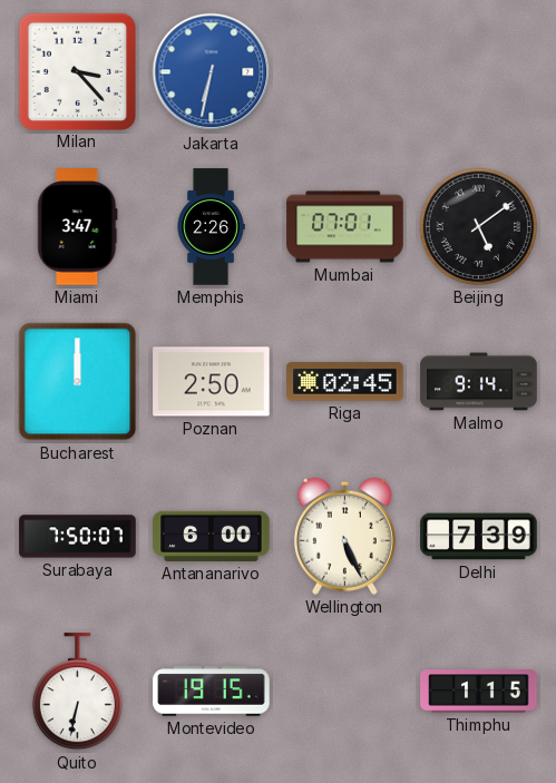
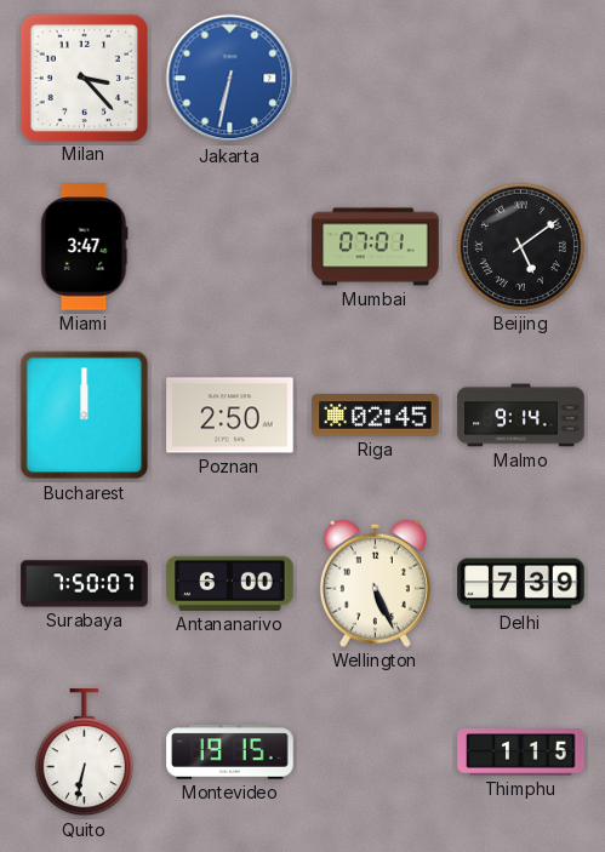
Memphis: 2:26 -> none
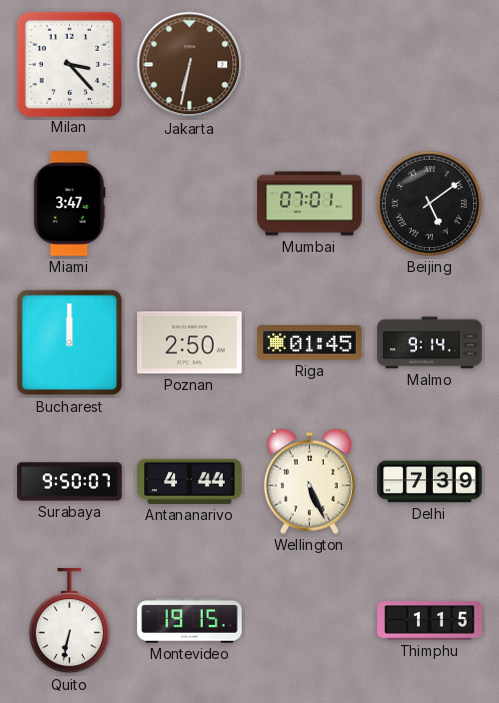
Jakarta dial: blue -> brown
Riga: 02:45 -> 01:45
Surabaya: 7:50 -> 9:50
Antananarivo: 6:00 -> 4:44
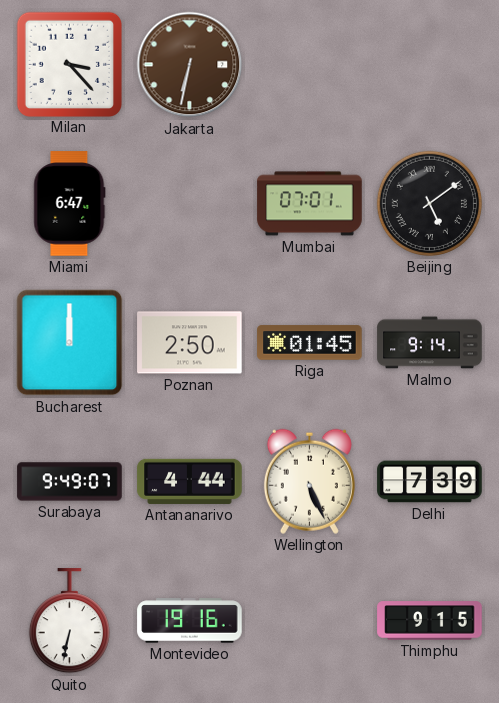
Miami: 3:47 -> 6:47
Surabaya: 9:50 -> 9:49
Montevideo: 19:15 -> 19:16
Thimphu: 1:15 -> 9:15
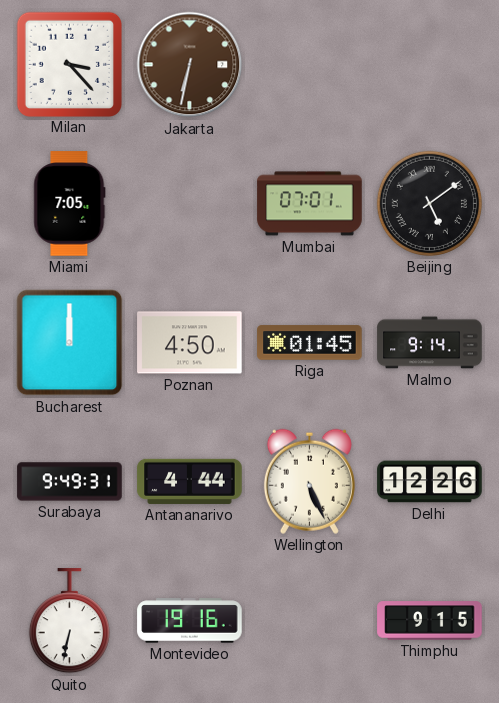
Miami: 6:47 -> 7:05
Poznan: 2:50 -> 4:50
Surabaya: 9:49:07 -> 9:49:31
Delhi: 7:39 -> 12:26
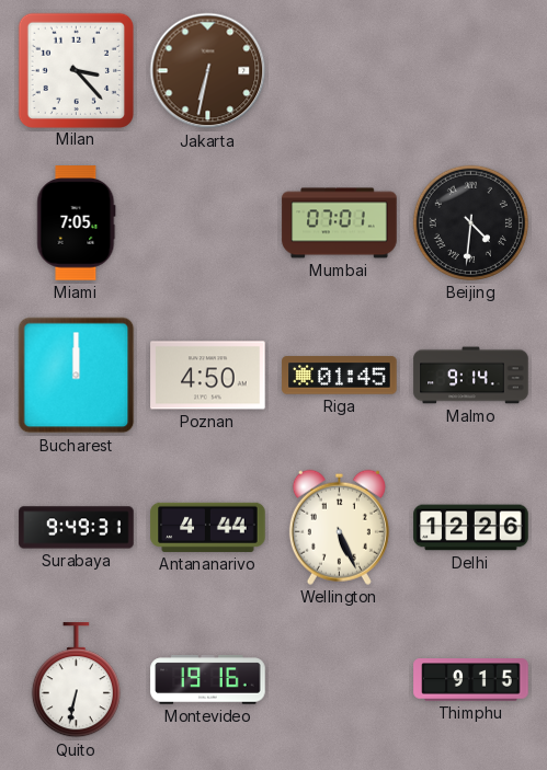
Beijing: 5:09 -> 4:31
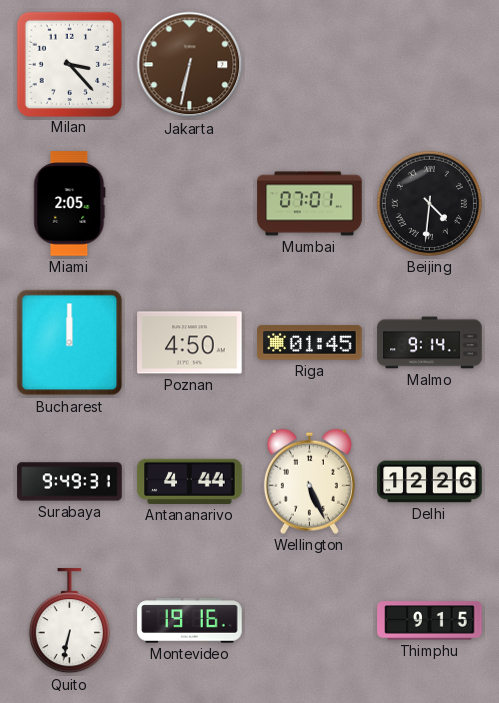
Miami: 7:05 -> 2:05
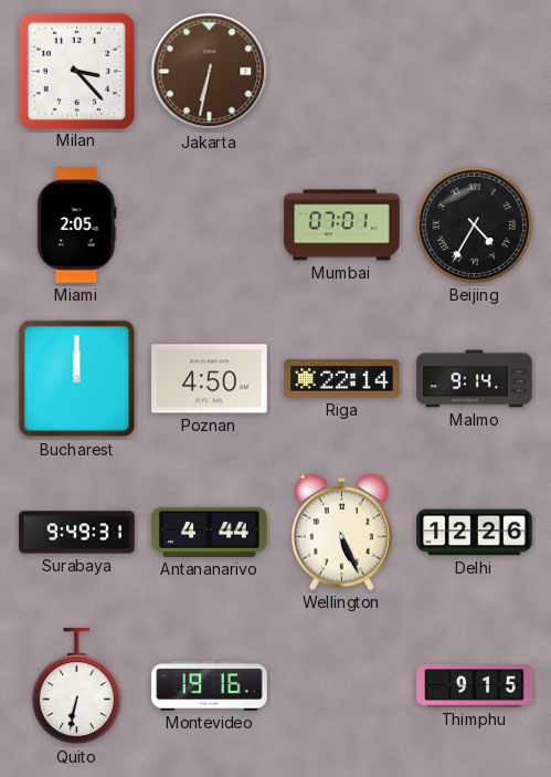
Beijing: 4:31 -> 4:35
Riga: 01:45 -> 22:14
